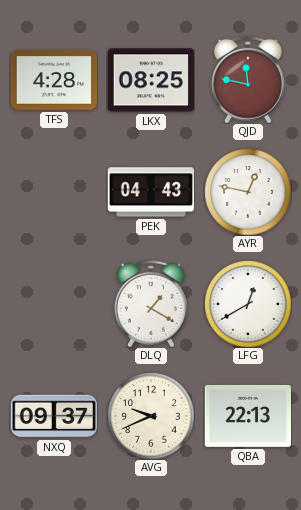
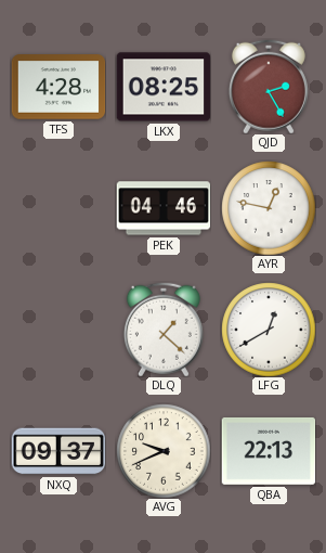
QJD: 11:47 -> 2:25
PEK: 04:43 -> 04:46
DLQ: 1:20 -> 1:22
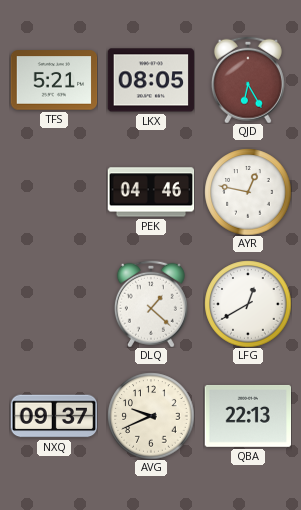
TFS: 4:28 -> 5:21
LKX: 08:25 -> 08:05
QJD: 2:25 -> 6:25
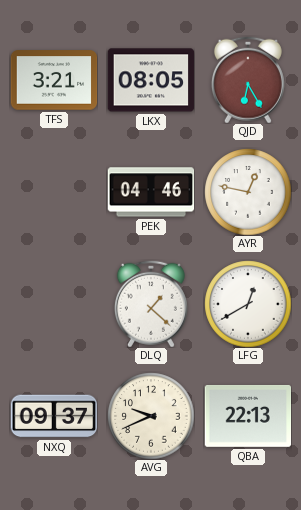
TFS: 5:21 -> 3:21
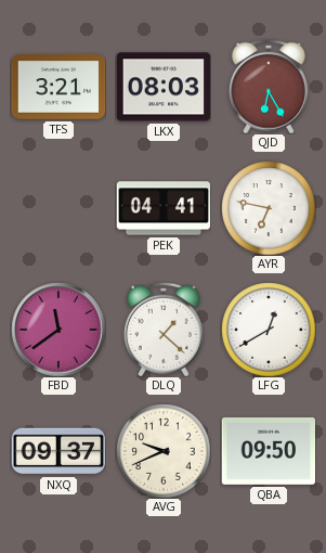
LKX: 08:05 -> 08:03
PEK: 04:46 -> 04:41
AYR: 12:47 -> 6:47
FBD: none -> 11:39
QBA: 22:13 -> 09:50
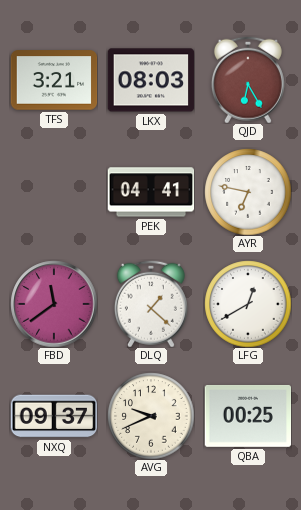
QBA: 09:50 -> 00:25
